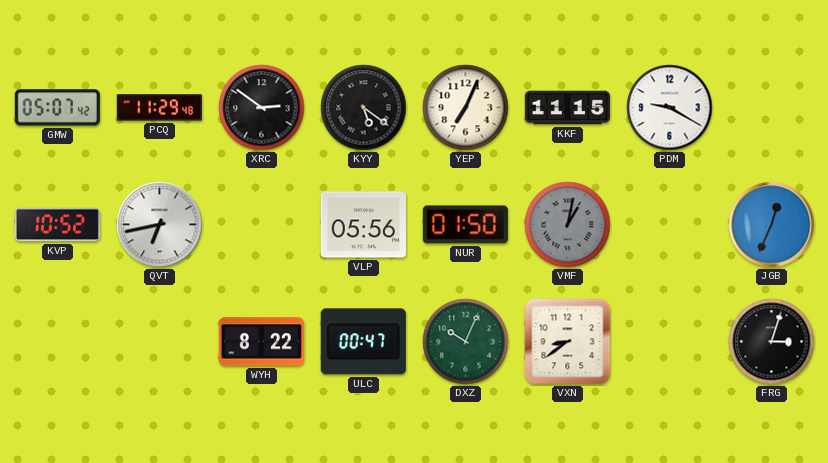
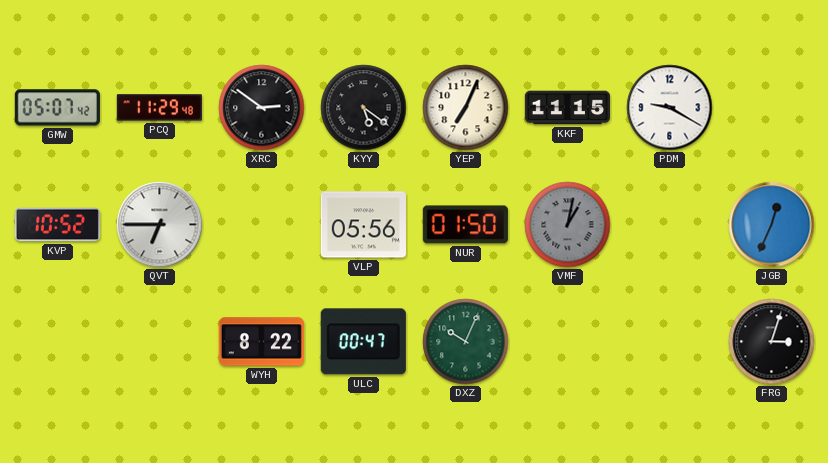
QVT: 6:43 -> 6:45
VXN: 8:39 -> none
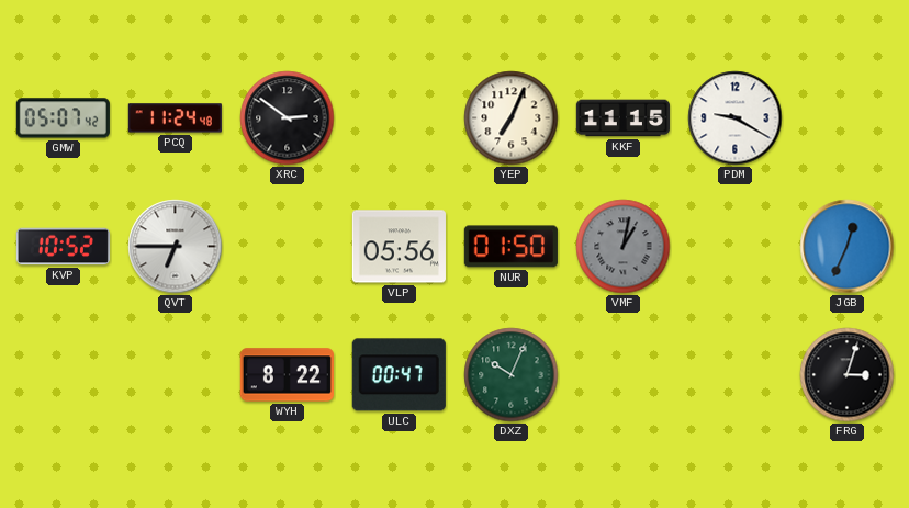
PCQ: 11:29 -> 11:24
KYY: 5:21 -> none
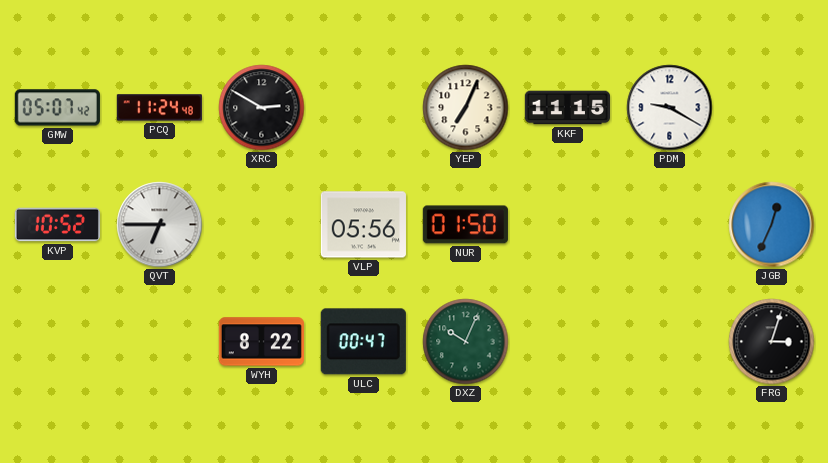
XRC: 2:51 -> 2:50
VMF: 1:02 -> none
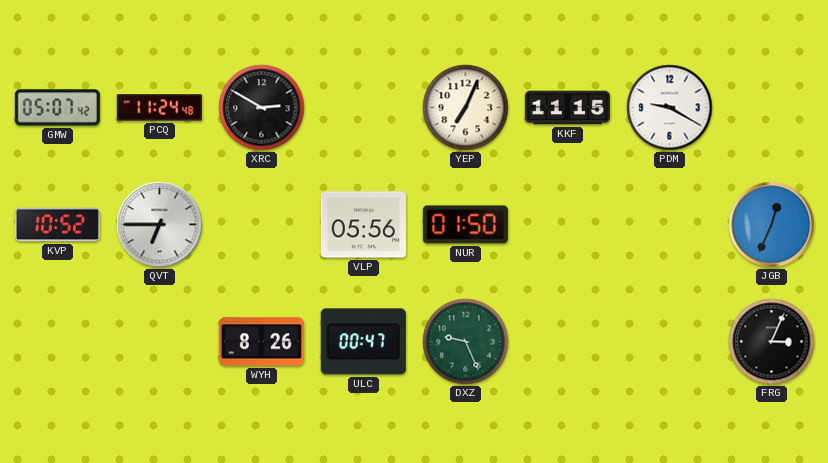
WYH: 8:22 -> 8:26
DXZ: 10:04 -> 9:26
FRG: 3:03 -> 3:04
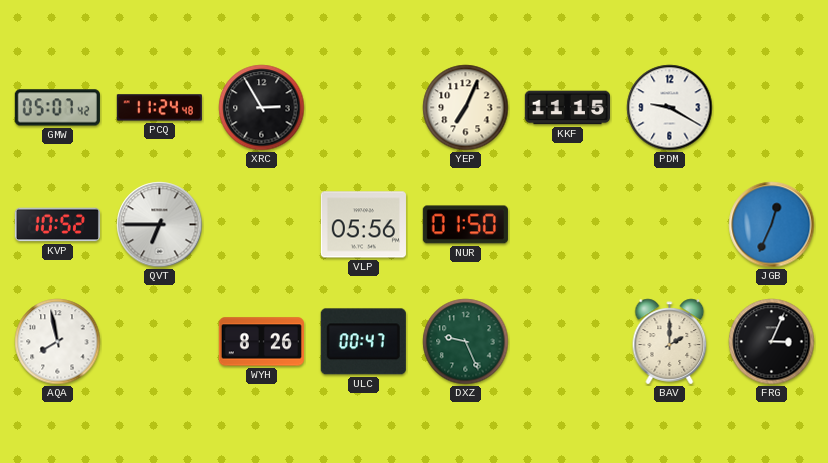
XRC: 2:50 -> 2:55
AQA: none -> 7:58
BAV: none -> 2:00
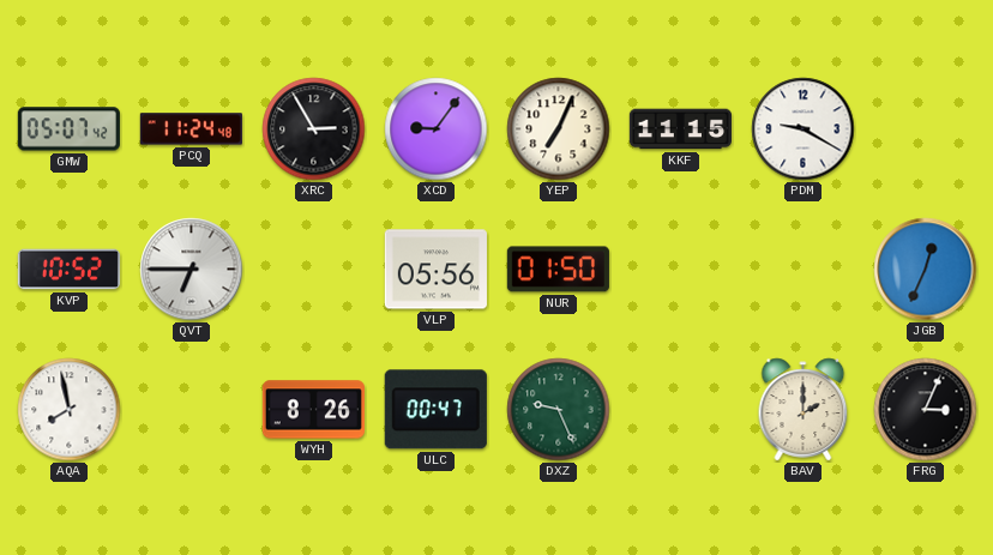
XCD: none -> 9:06
